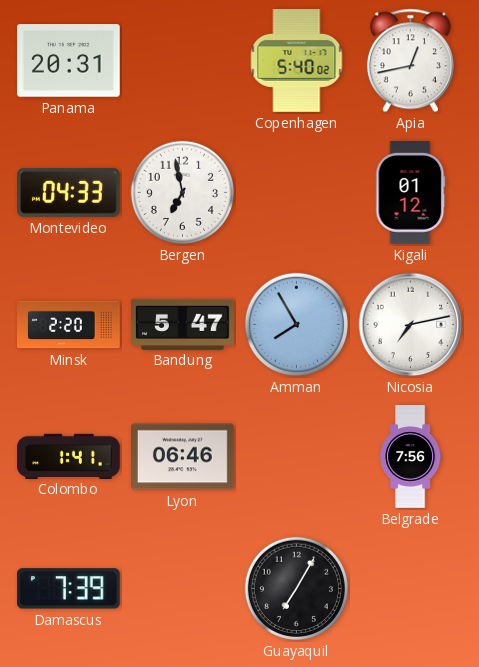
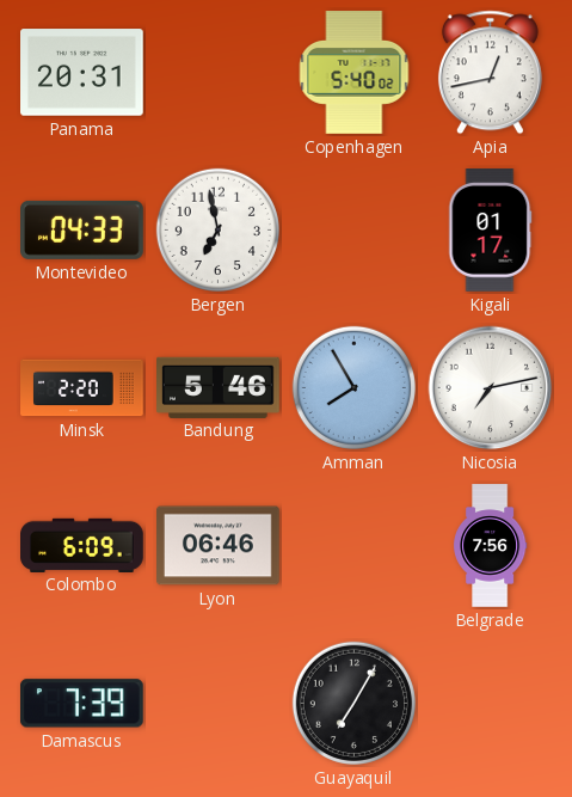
Kigali: 01:12 -> 01:17
Bandung: 5:47 -> 5:46
Colombo: 1:41 -> 6:09
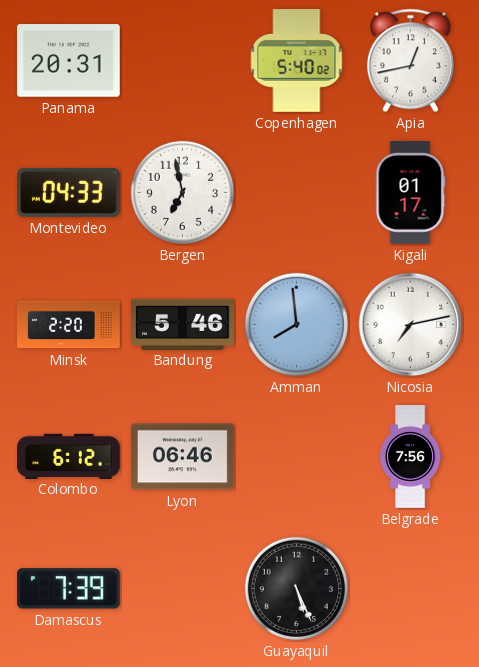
Amman: 7:55 -> 7:59
Colombo: 6:09 -> 6:12
Guayaquil: 7:05 -> 5:26
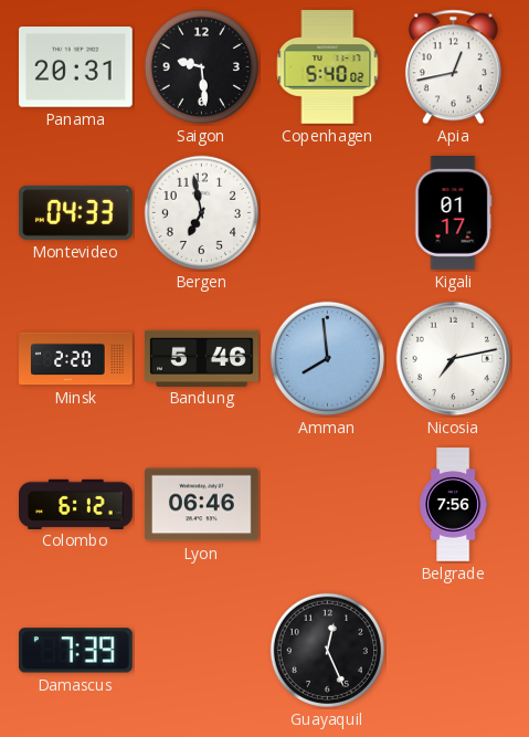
Saigon: none -> 9:29
Guayaquil: 5:26 -> 12:26
